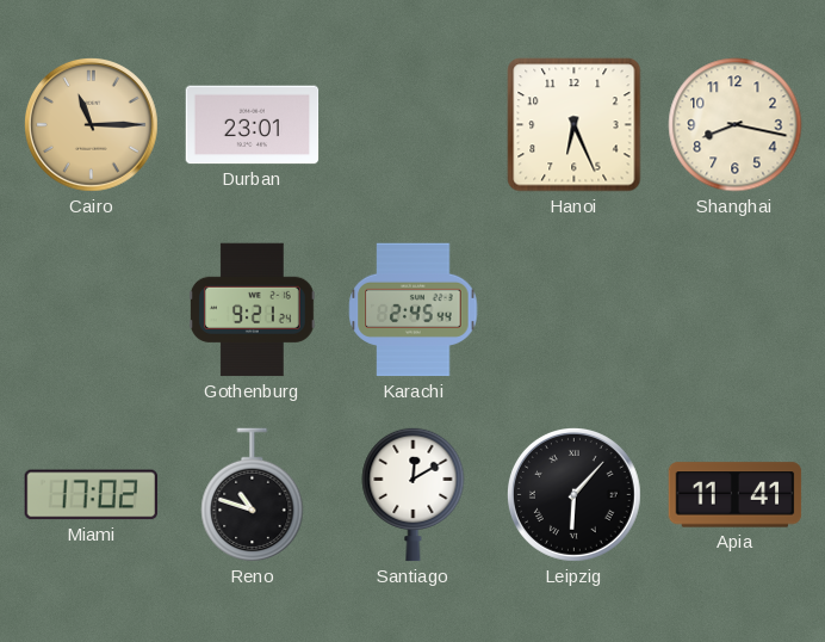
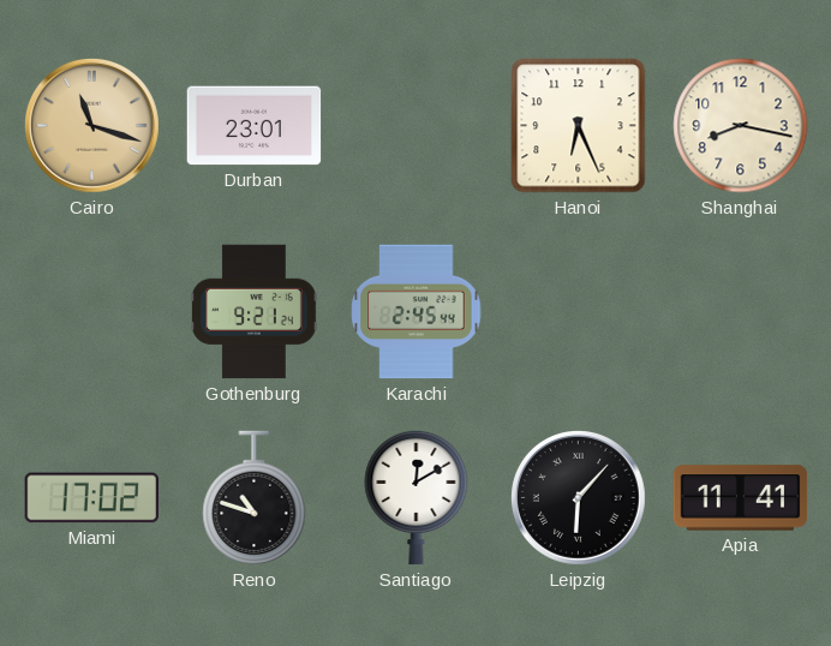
Cairo: 11:15 -> 11:18
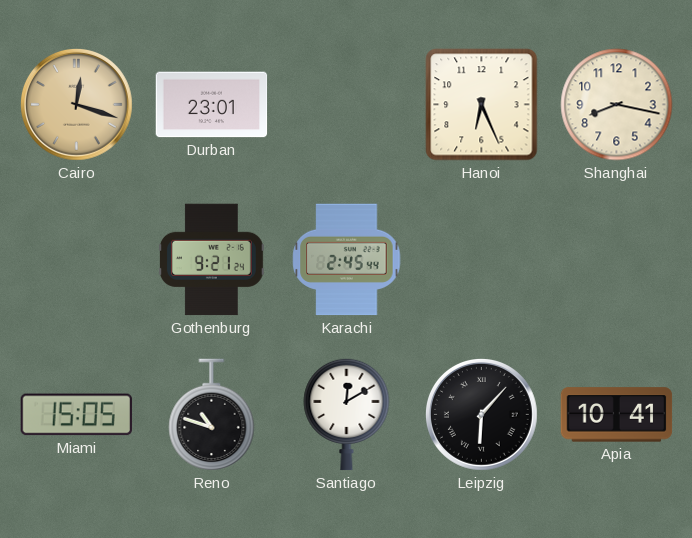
Cairo: 11:18 -> 12:18
Miami: 17:02 -> 15:05
Apia: 11:41 -> 10:41
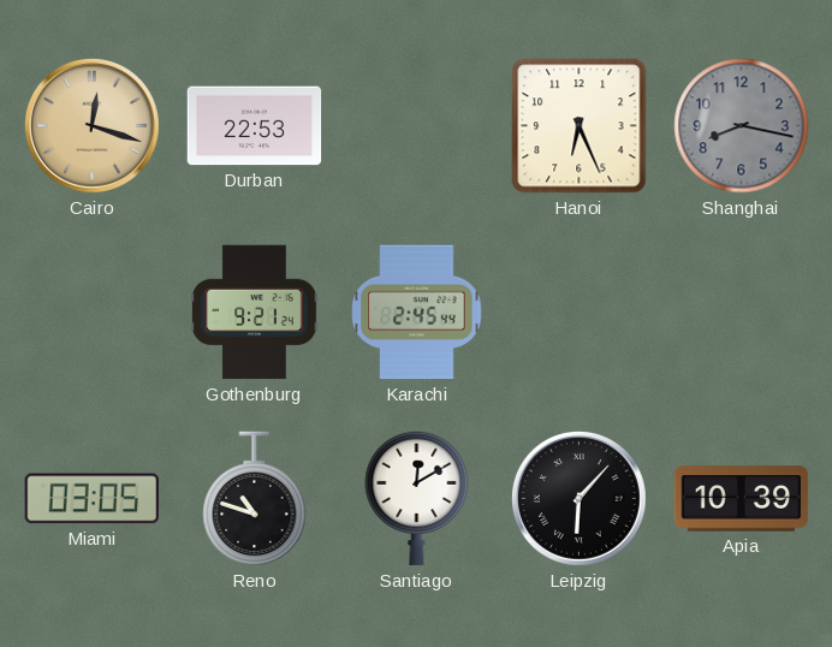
Durban: 23:01 -> 22:53
Shanghai dial: cream -> grey
Miami: 15:05 -> 03:05
Apia: 10:41 -> 10:39
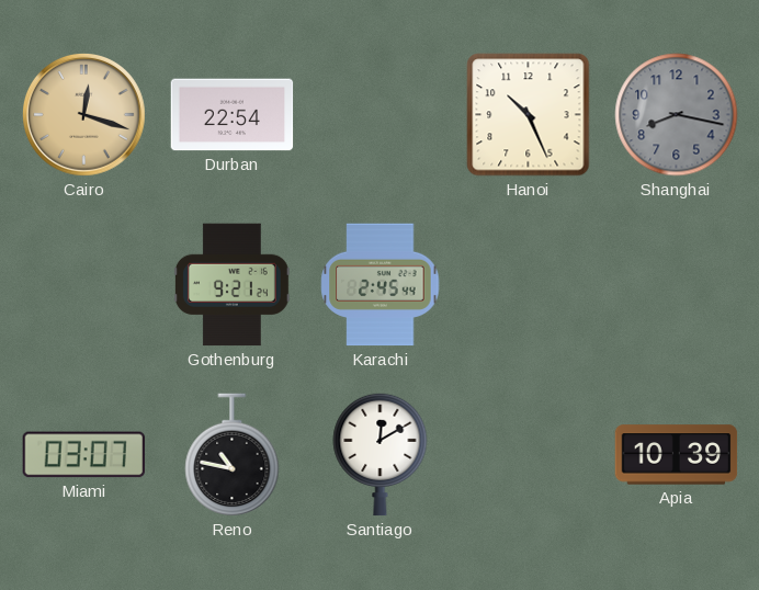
Durban: 22:53 -> 22:54
Hanoi: 6:26 -> 10:26
Miami: 03:05 -> 03:07
Reno: 10:48 -> 10:47
Leipzig: 6:07 -> none
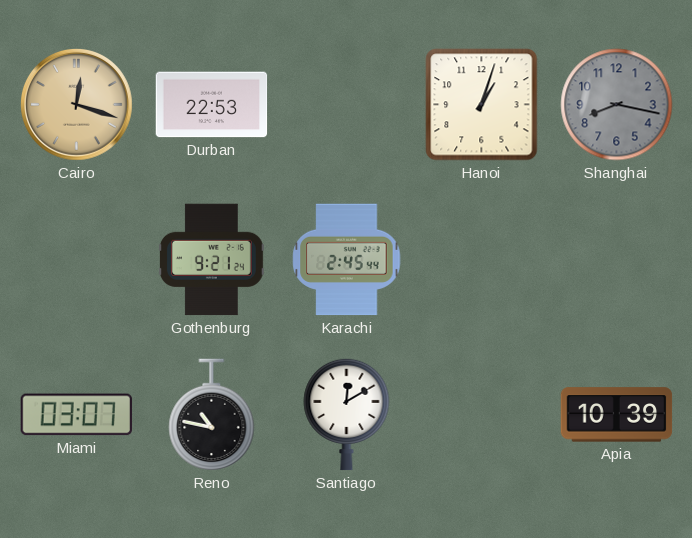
Durban: 22:54 -> 22:53
Hanoi: 10:26 -> 1:03
